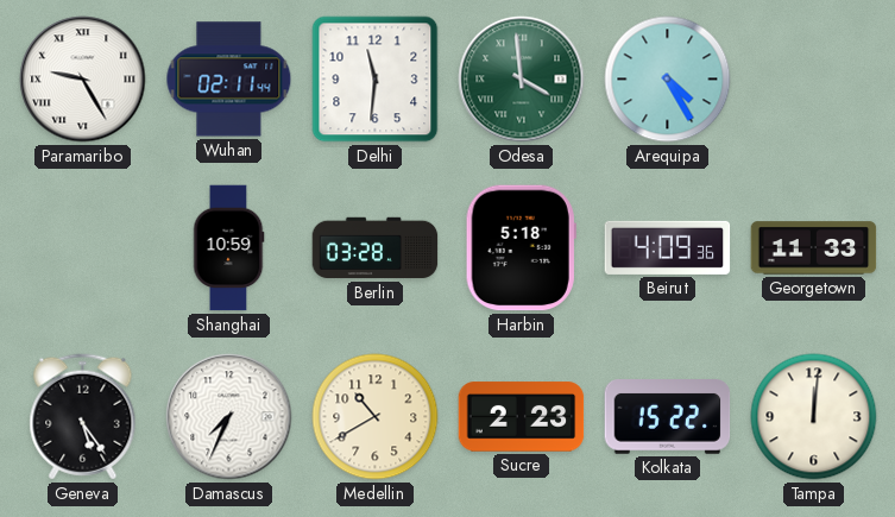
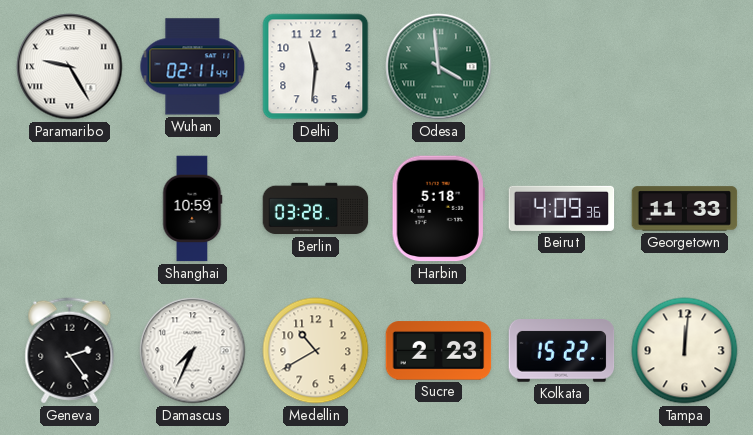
Arequipa: 4:25 -> none
Geneva: 5:24 -> 2:24
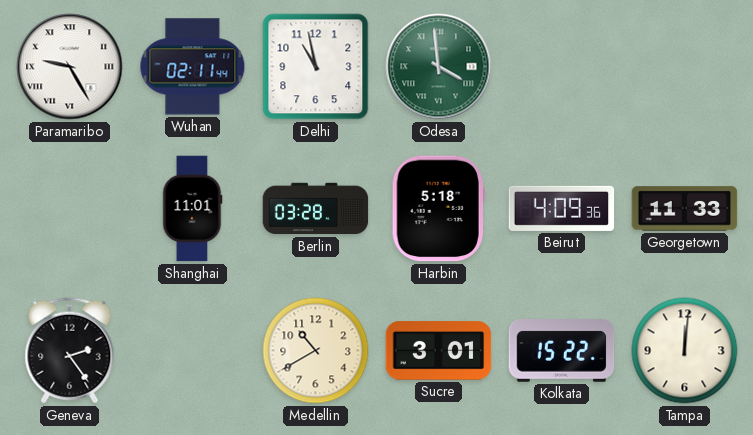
Delhi: 11:31 -> 10:58
Shanghai: 10:59 -> 11:01
Damascus: 7:34 -> none
Sucre: 2:23 -> 3:01
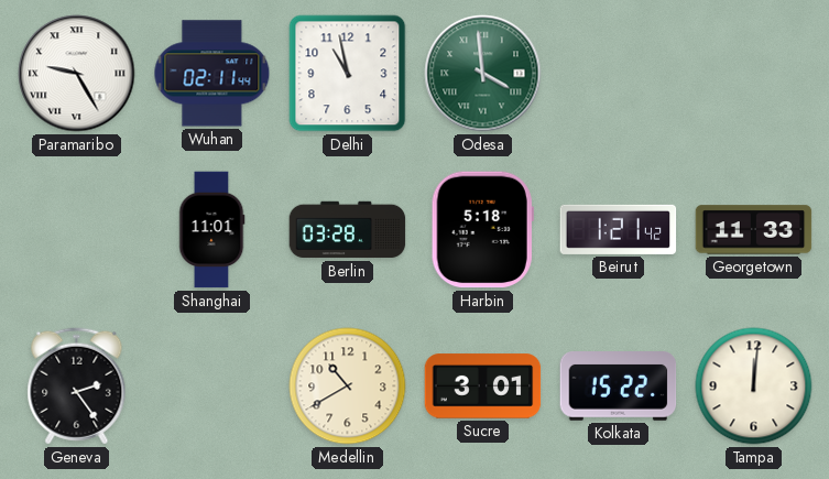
Beirut: 4:09 -> 1:21
